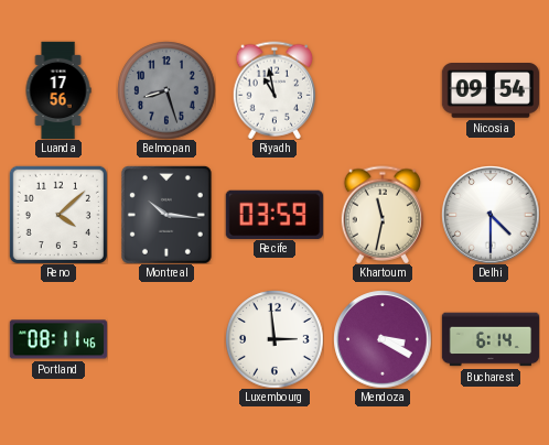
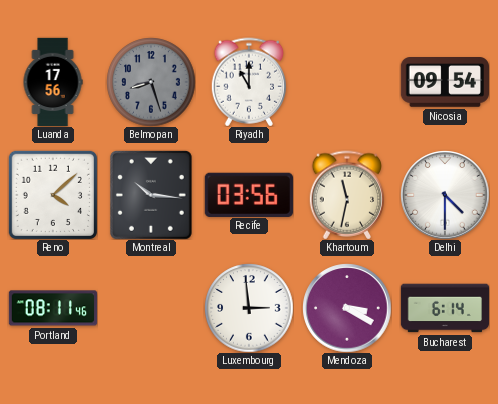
Riyadh: 10:58 -> 11:00
Recife: 03:59 -> 03:56
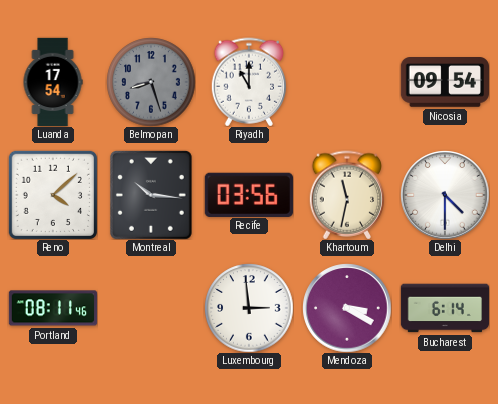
Luanda: 17:56 -> 17:54
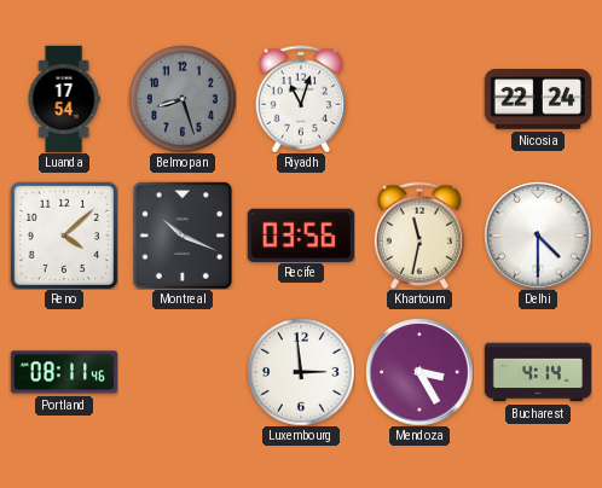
Riyadh: 11:00 -> 11:03
Nicosia: 09:54 -> 22:24
Montreal: 10:16 -> 10:19
Mendoza: 3:20 -> 3:25
Bucharest: 6:14 -> 4:14
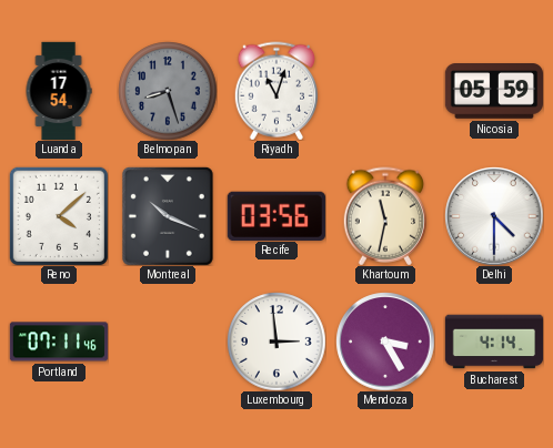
Nicosia: 22:24 -> 05:59
Portland: 08:11 -> 07:11
